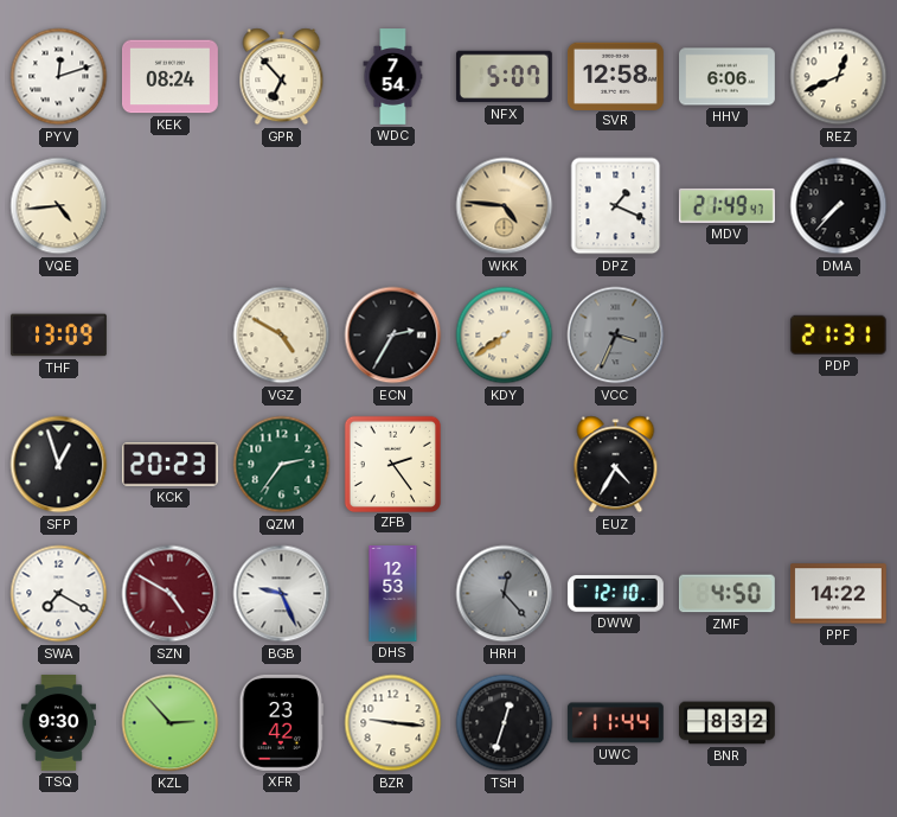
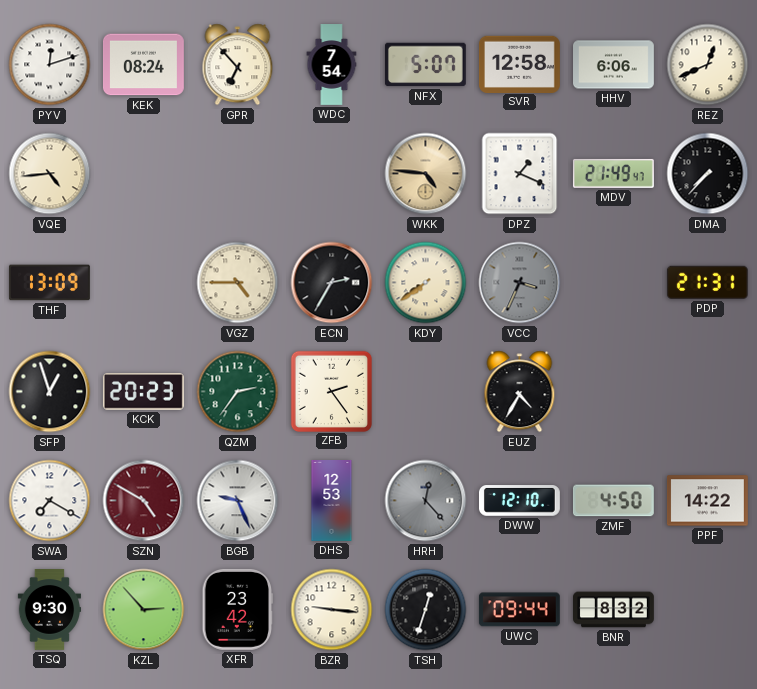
VGZ: 4:50 -> 4:45
UWC: 11:44 -> 09:44
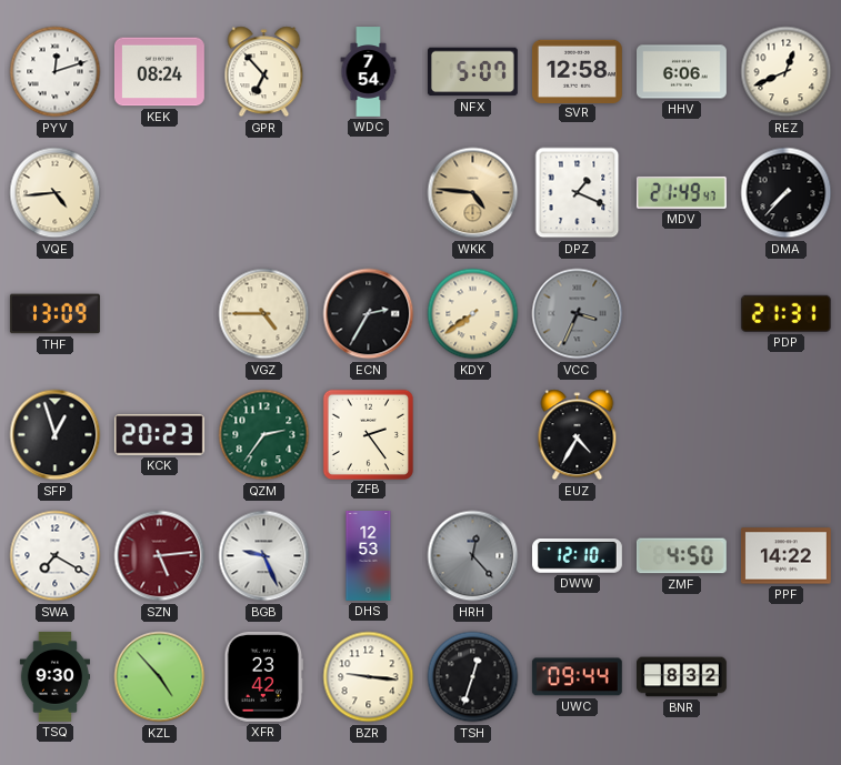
SZN: 4:50 -> 5:14
KZL: 2:53 -> 4:53
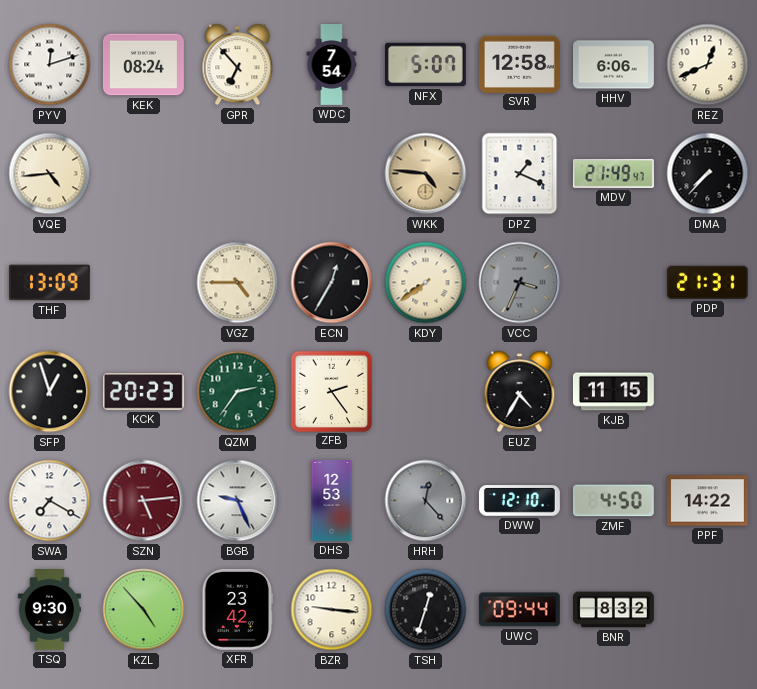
ECN: 2:35 -> 12:35
KJB: none -> 11:15
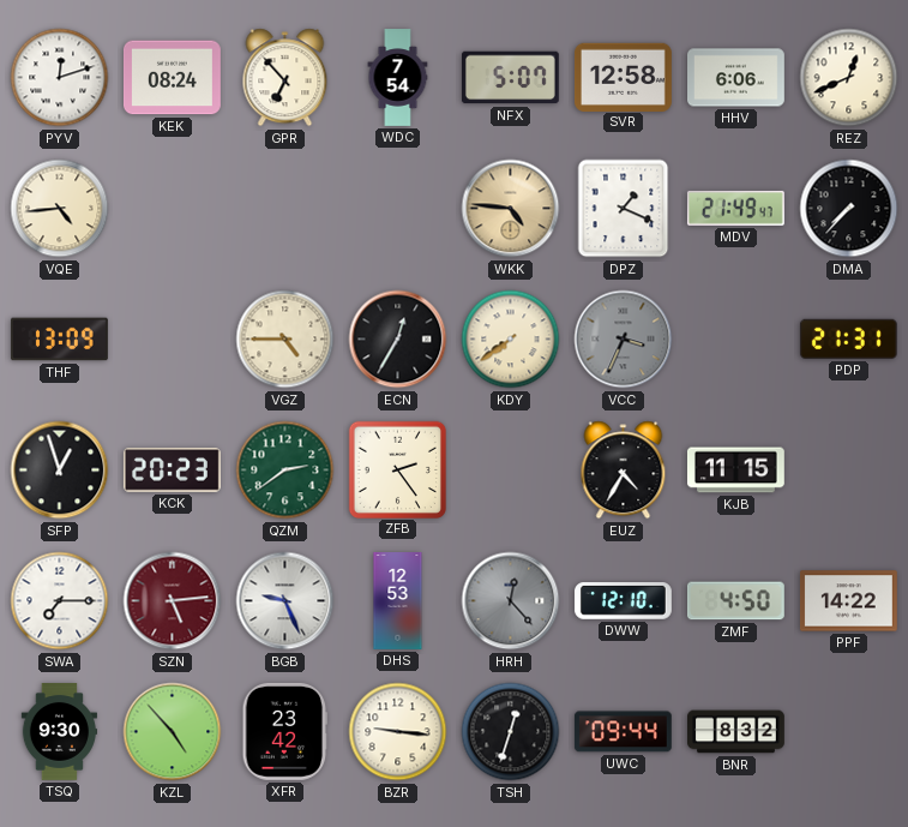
QZM: 2:36 -> 2:39
SWA: 7:20 -> 7:15
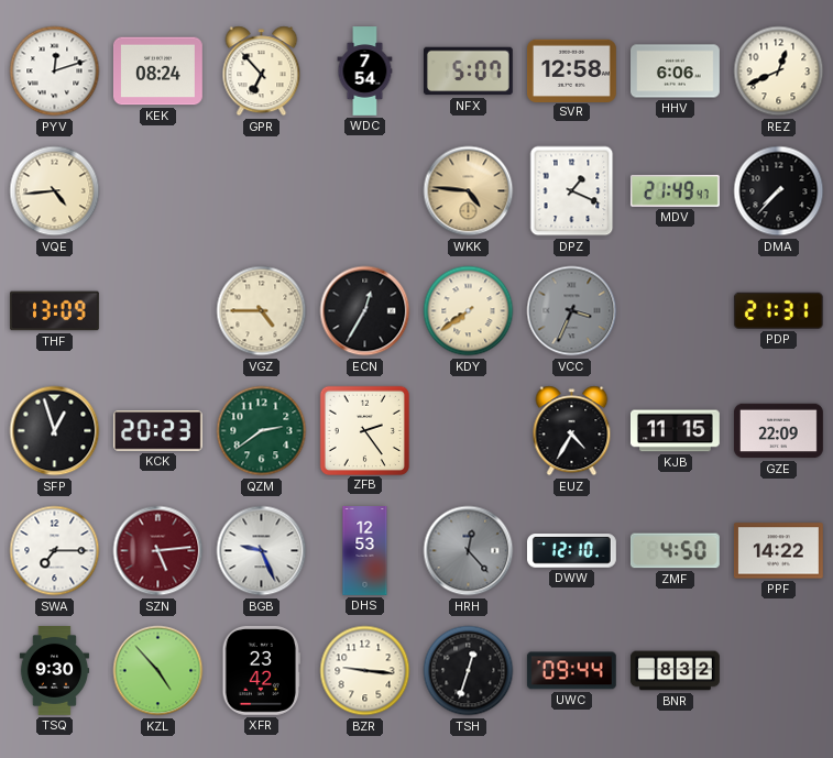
GZE: none -> 22:09
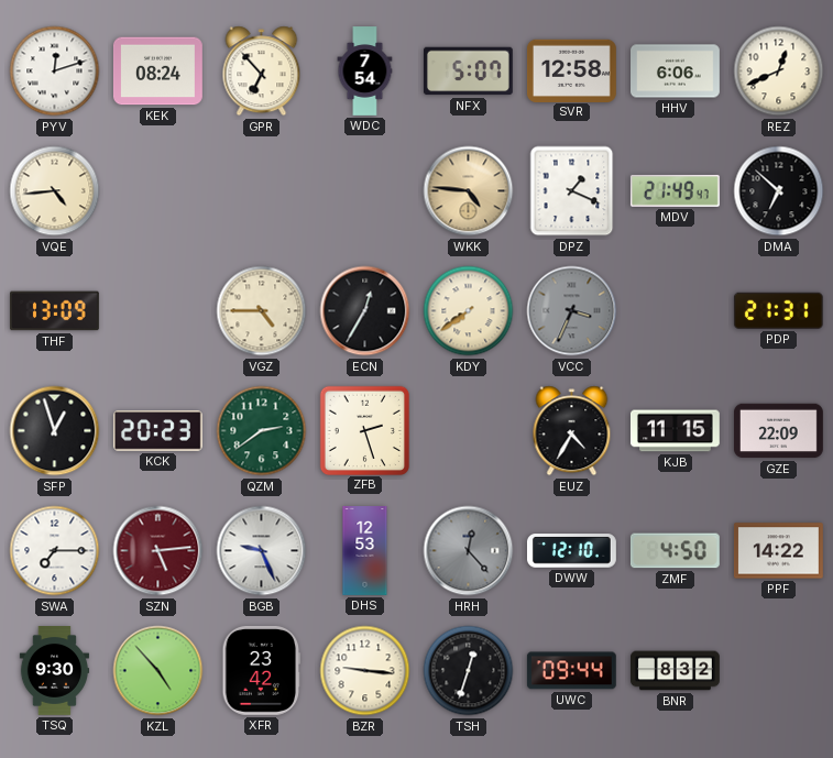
DMA: 7:37 -> 6:52
ZFB: 2:24 -> 2:27
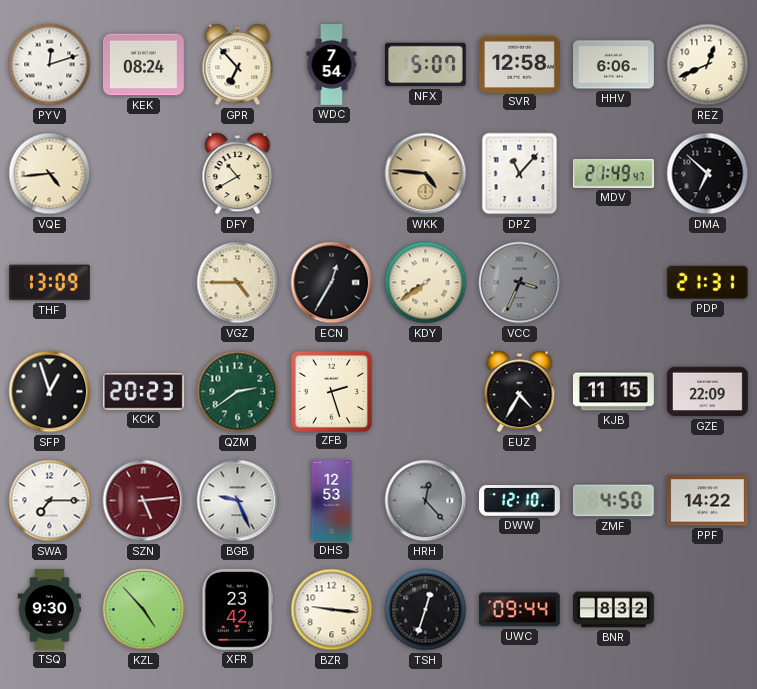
DFY: none -> 10:40
DPZ: 1:19 -> 11:07
